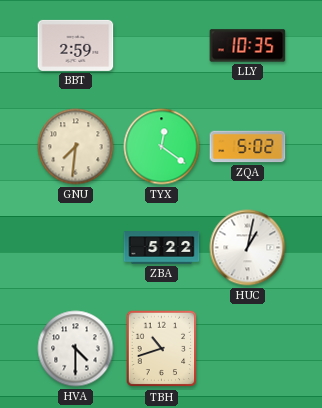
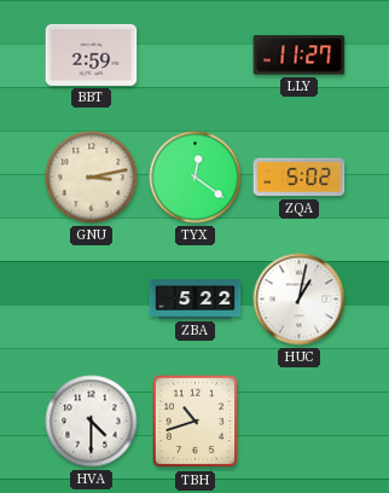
LLY: 10:35 -> 11:27
GNU: 7:31 -> 3:13
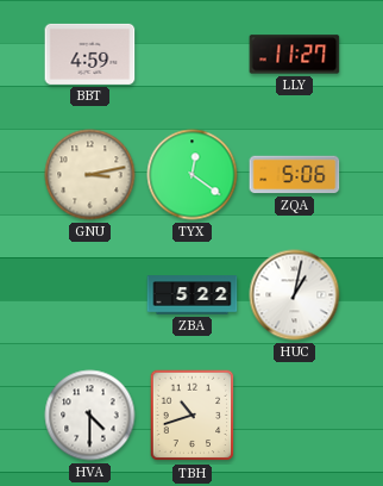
BBT: 2:59 -> 4:59
ZQA: 5:02 -> 5:06
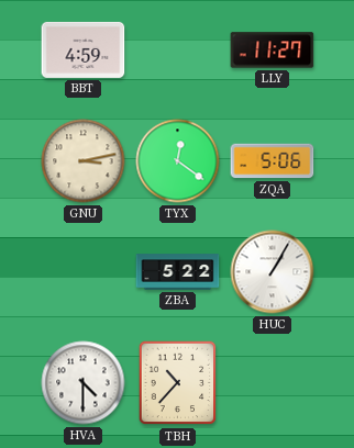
HUC: 1:02 -> 1:05
TBH: 10:42 -> 10:37
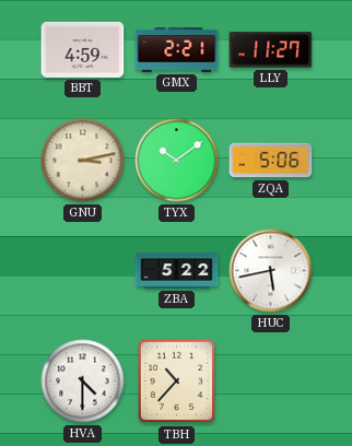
GMX: none -> 2:21
TYX: 12:21 -> 10:09
HUC: 1:05 -> 5:43
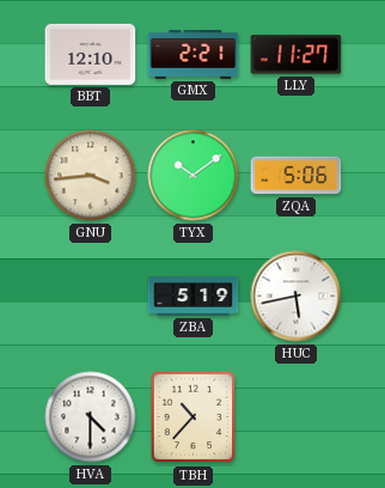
BBT: 4:59 -> 12:10
GNU: 3:13 -> 3:44
ZBA: 5:22 -> 5:19
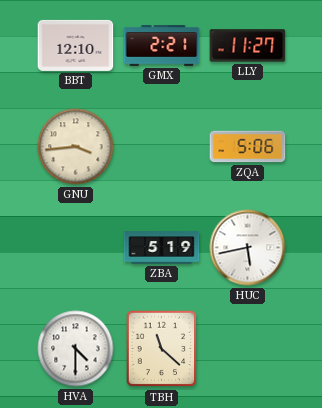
TYX: 10:09 -> none
TBH: 10:37 -> 11:22
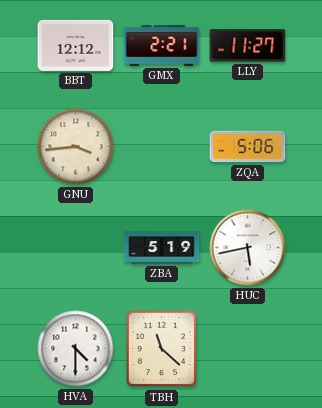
BBT: 12:10 -> 12:12
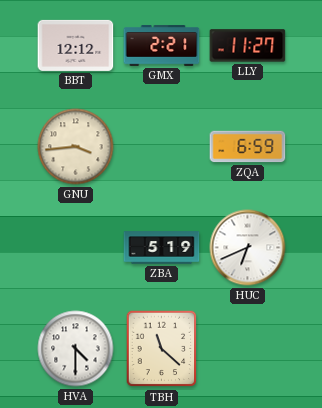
ZQA: 5:06 -> 6:59
HUC: 5:43 -> 6:41
